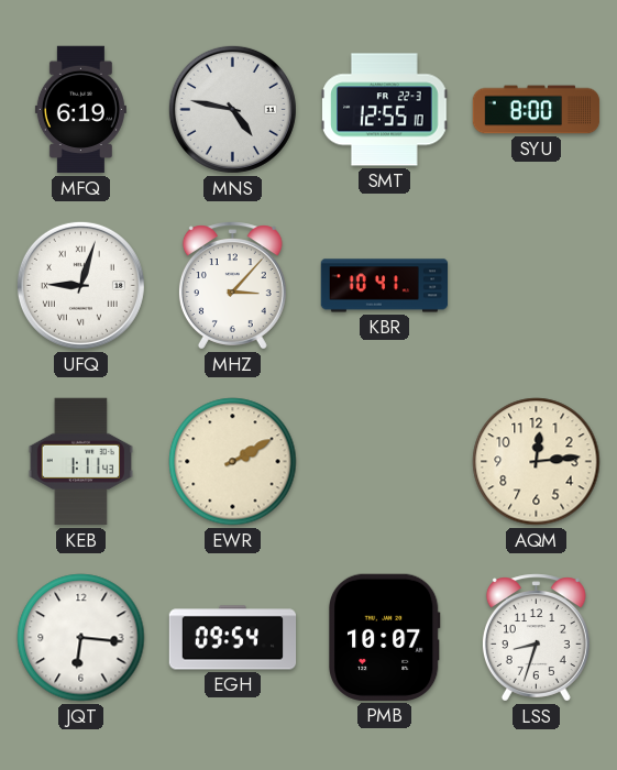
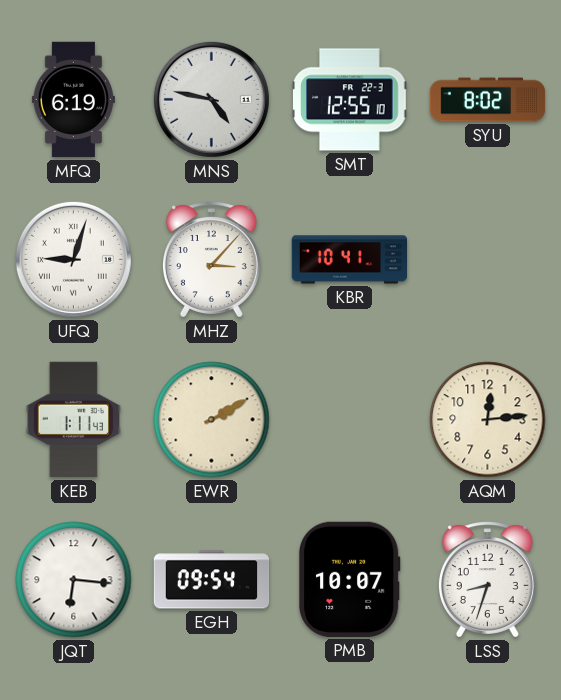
SYU: 8:00 -> 8:02
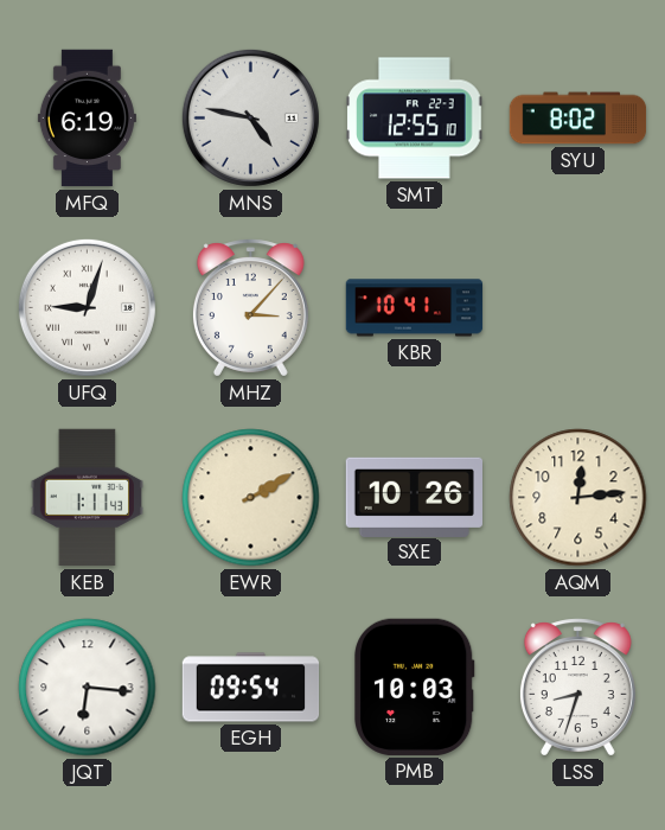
SXE: none -> 10:26
PMB: 10:07 -> 10:03
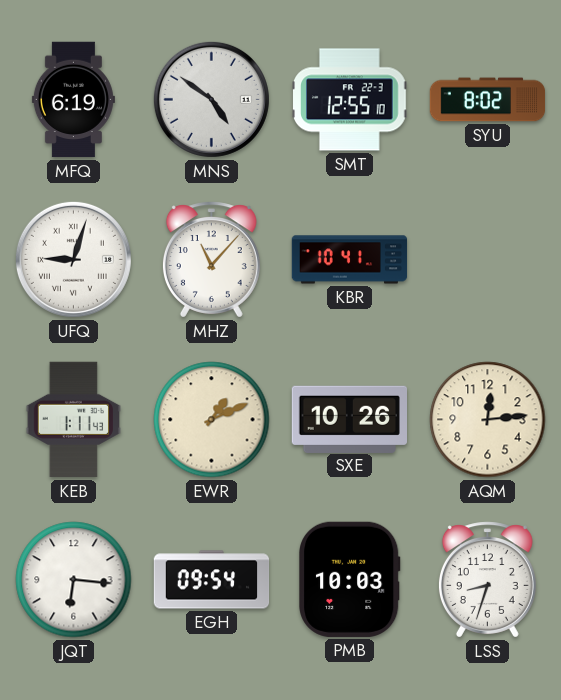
MNS: 4:47 -> 4:51
MHZ: 3:07 -> 11:07
EWR: 2:10 -> 1:11
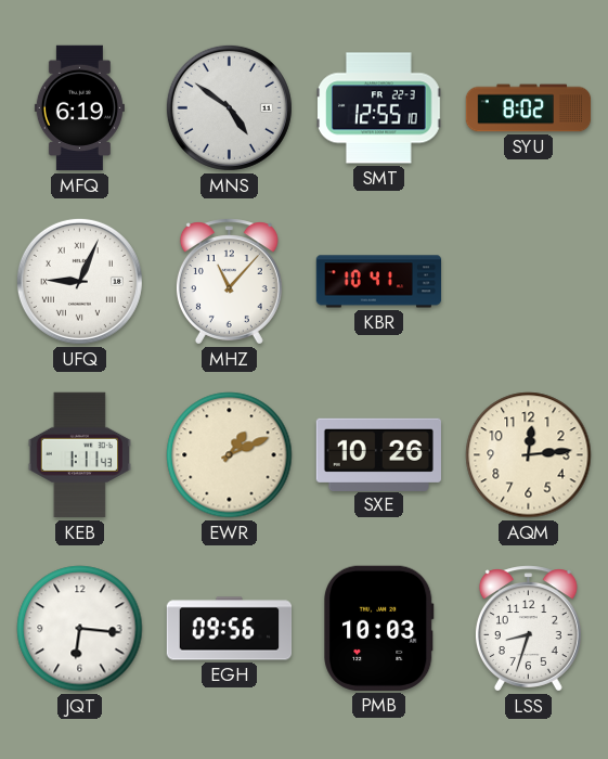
UFQ: 9:03 -> 9:04
EGH: 09:54 -> 09:56
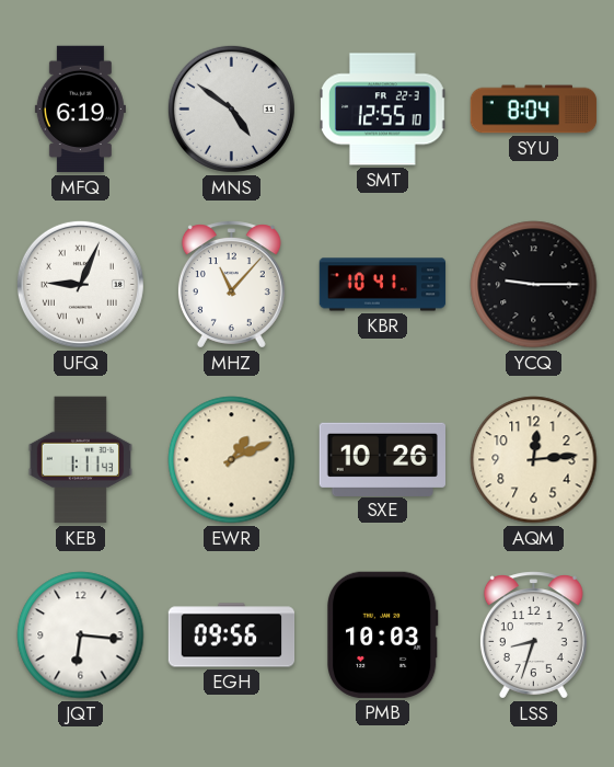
SYU: 8:02 -> 8:04
YCQ: none -> 9:15
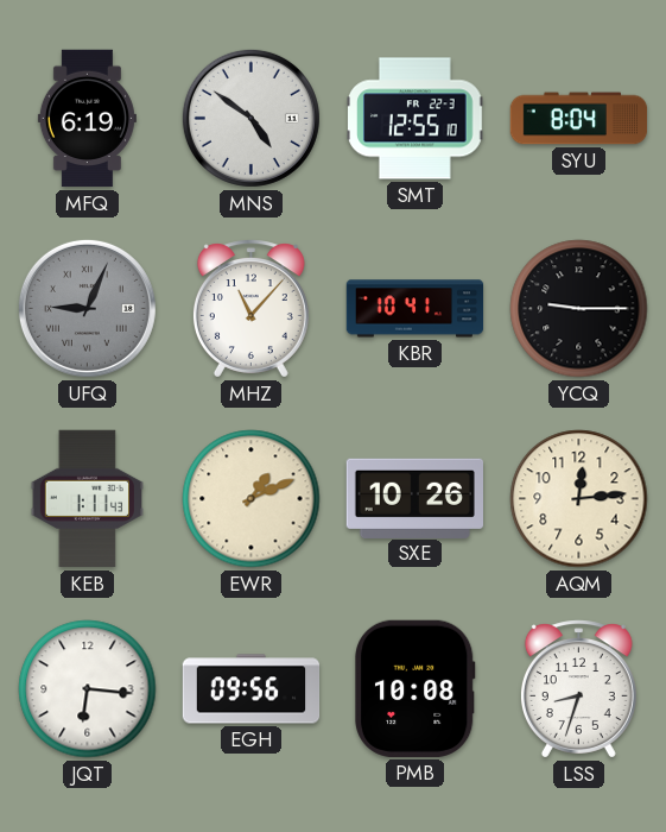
UFQ dial: white -> grey
PMB: 10:03 -> 10:08
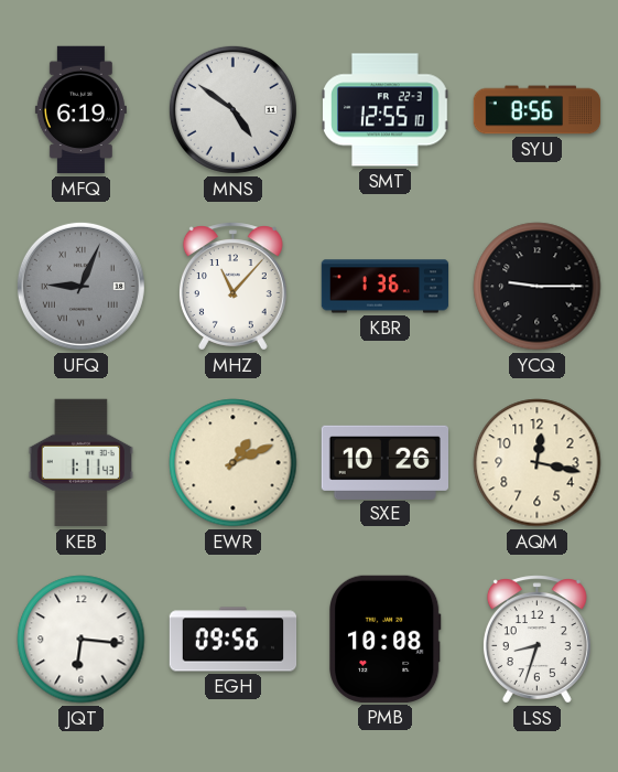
SYU: 8:04 -> 8:56
KBR: 10:41 -> 1:36
AQM: 12:14 -> 12:17
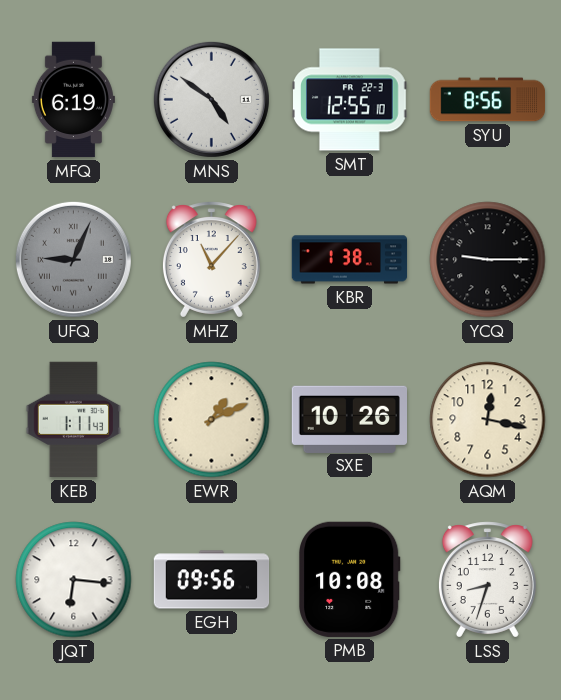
KBR: 1:36 -> 1:38
